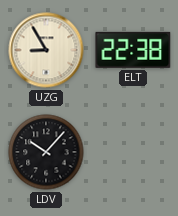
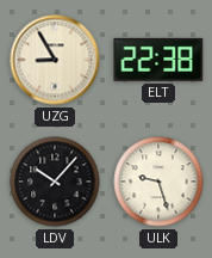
ULK: none -> 9:27
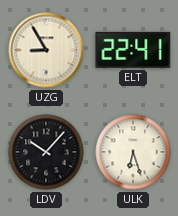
ELT: 22:38 -> 22:41
ULK: 9:27 -> 6:27
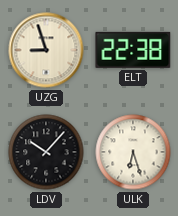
UZG: 8:55 -> 8:57
ELT: 22:41 -> 22:38
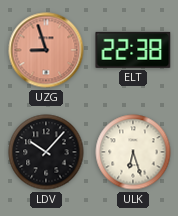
UZG dial: cream -> salmon
